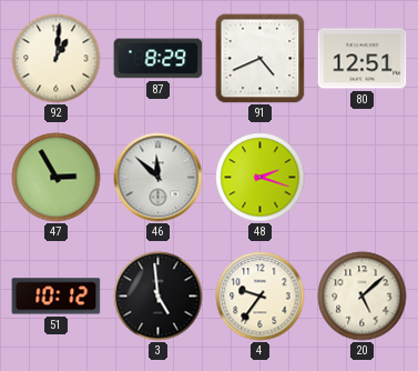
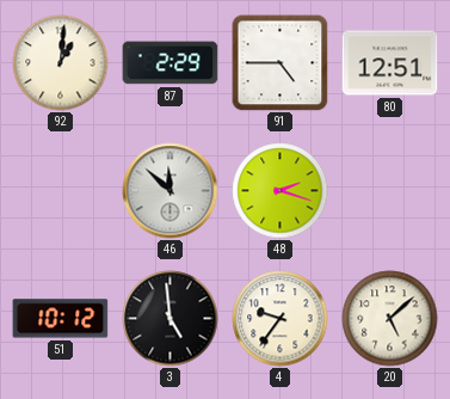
87: 8:29 -> 2:29
91: 4:41 -> 4:45
47: 2:55 -> none
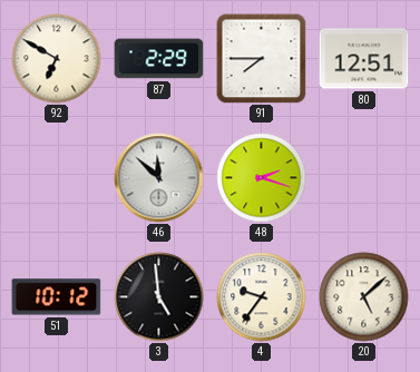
92: 1:01 -> 6:50
91: 4:45 -> 7:45
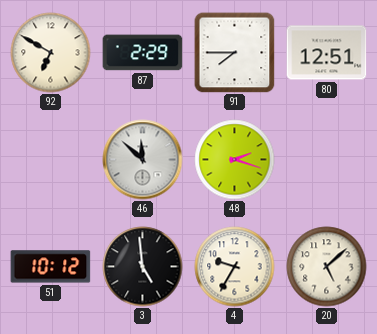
4: 9:36 -> 9:35
